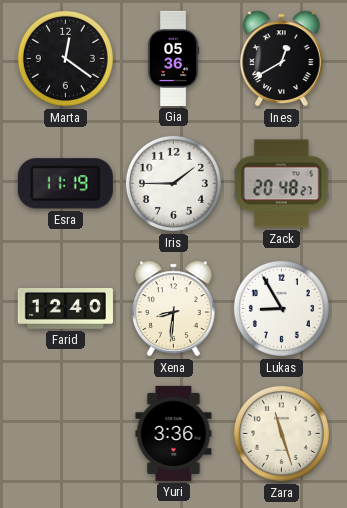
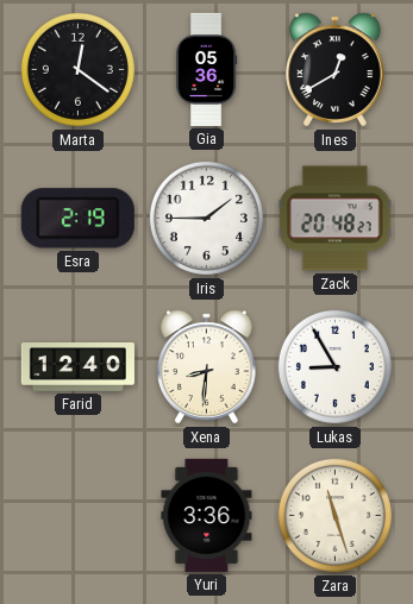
Esra: 11:19 -> 2:19
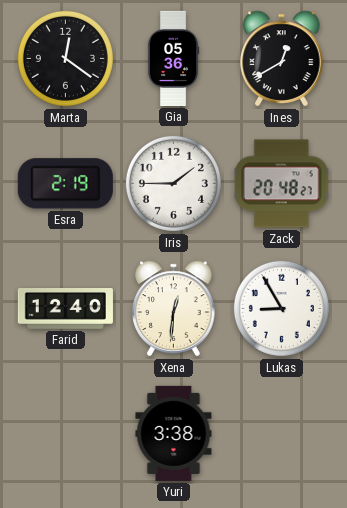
Xena: 8:31 -> 12:31
Yuri: 3:36 -> 3:38
Zara: 11:27 -> none
